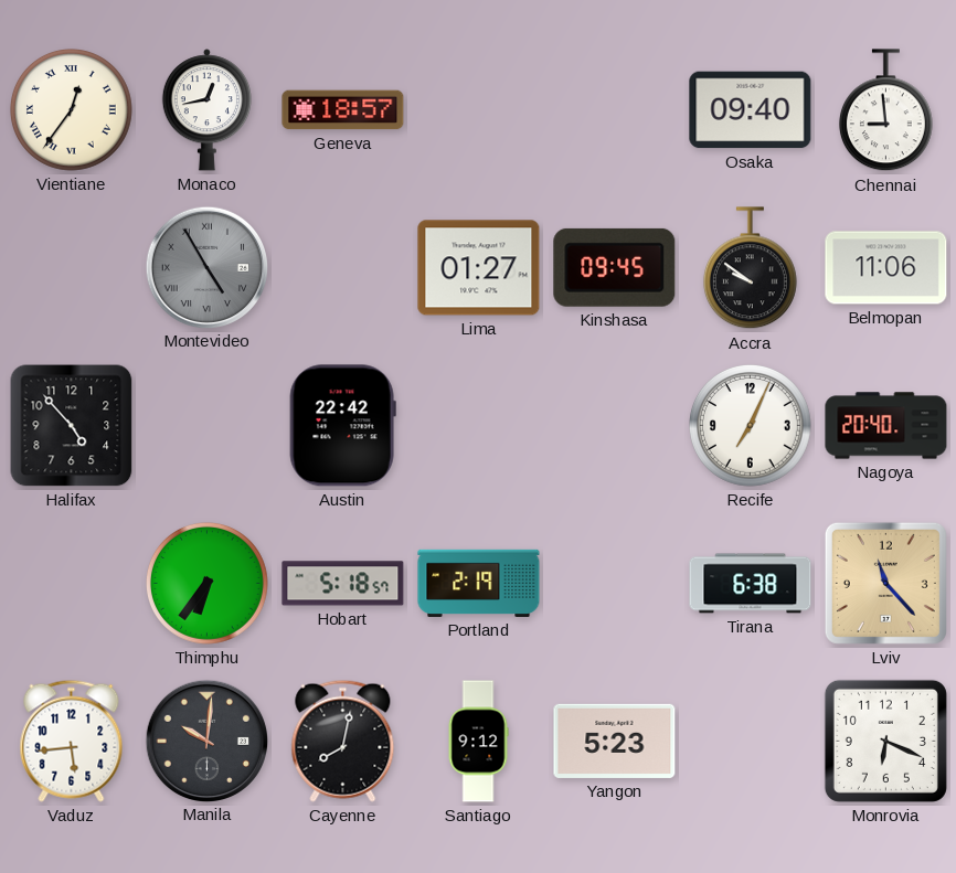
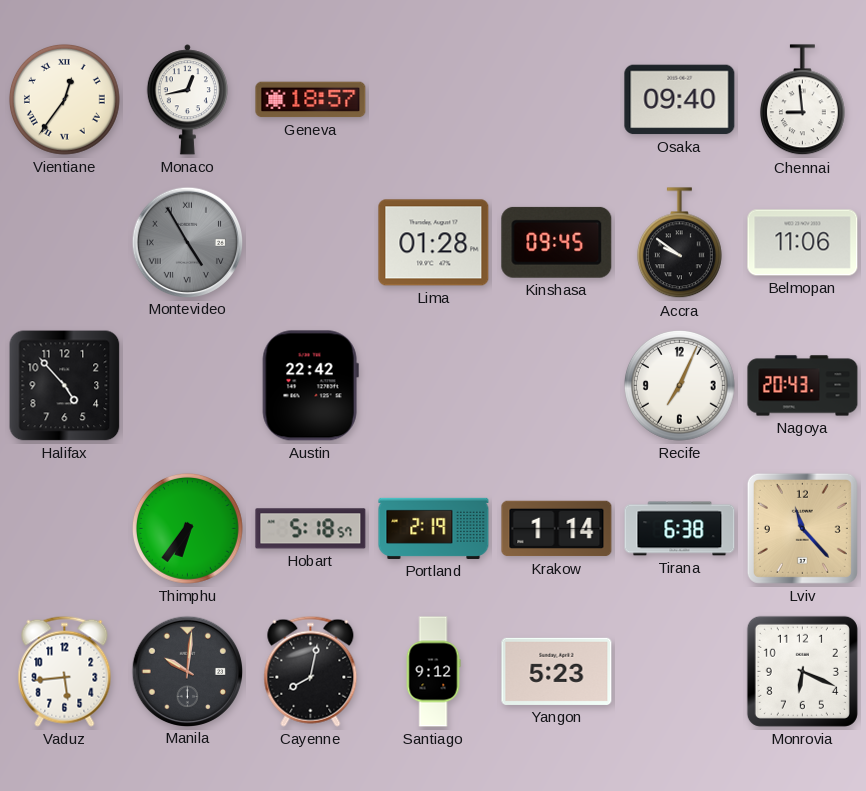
Lima: 01:27 -> 01:28
Nagoya: 20:40 -> 20:43
Krakow: none -> 1:14
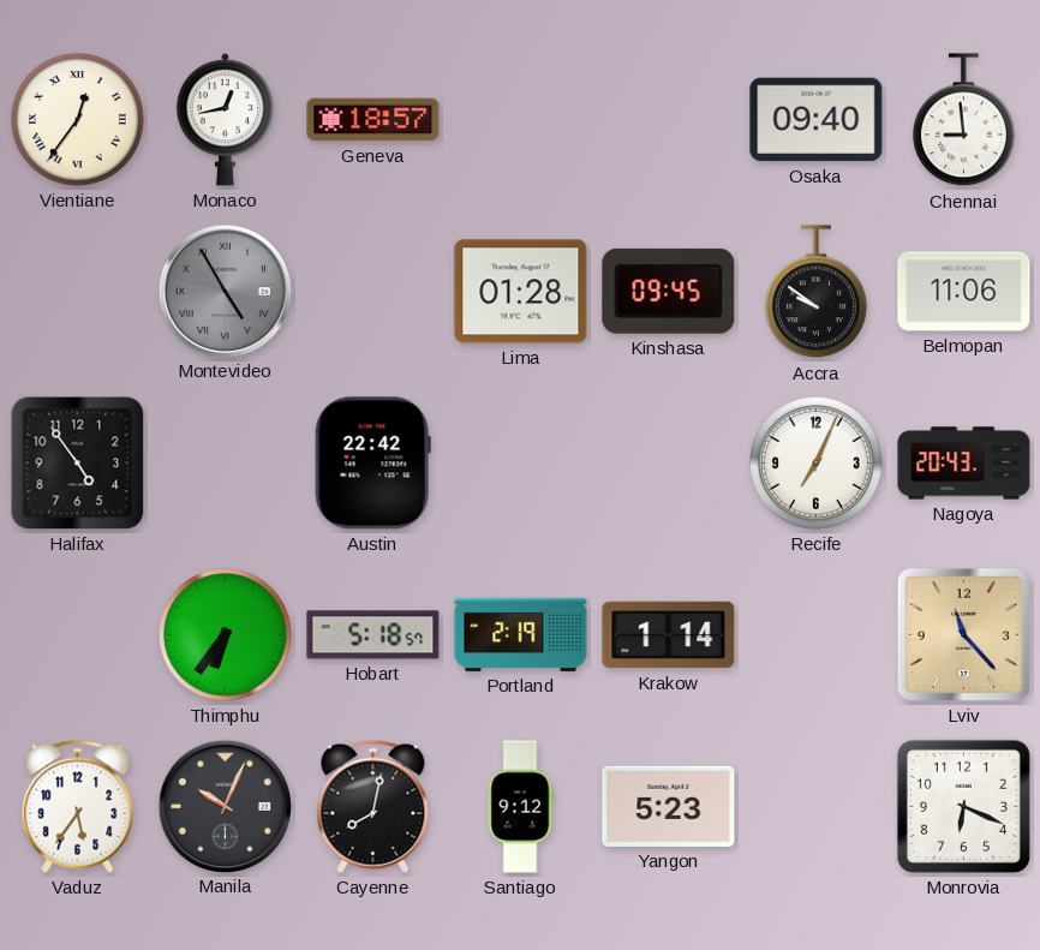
Halifax: 4:53 -> 4:54
Tirana: 6:38 -> none
Vaduz: 5:44 -> 5:36
Manila: 10:01 -> 10:04
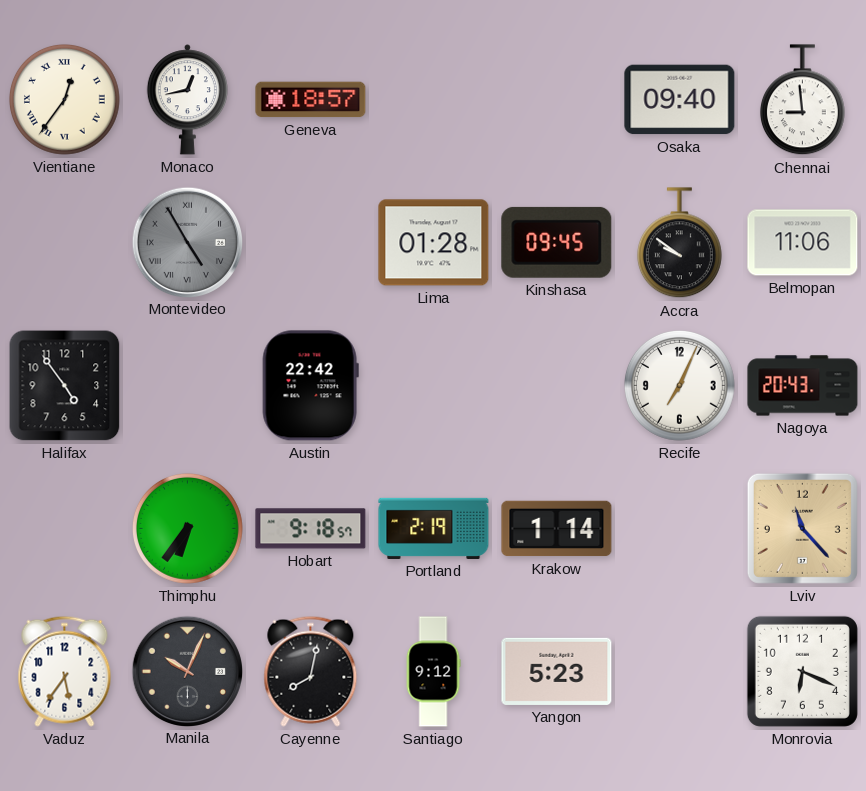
Hobart: 5:18 -> 9:18
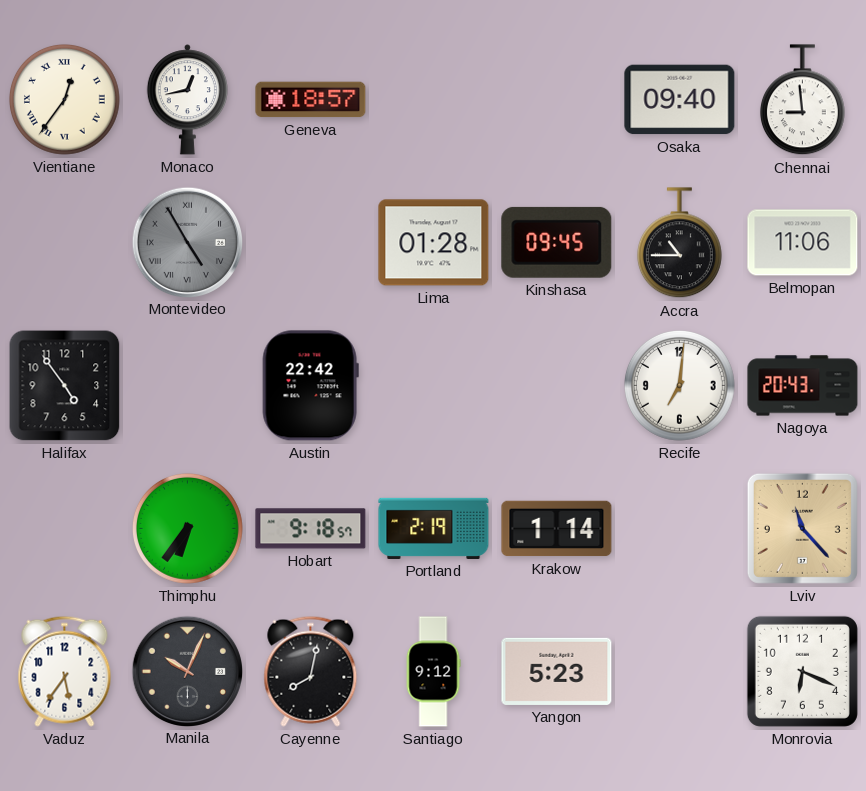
Accra: 9:51 -> 10:45
Recife: 7:04 -> 7:01
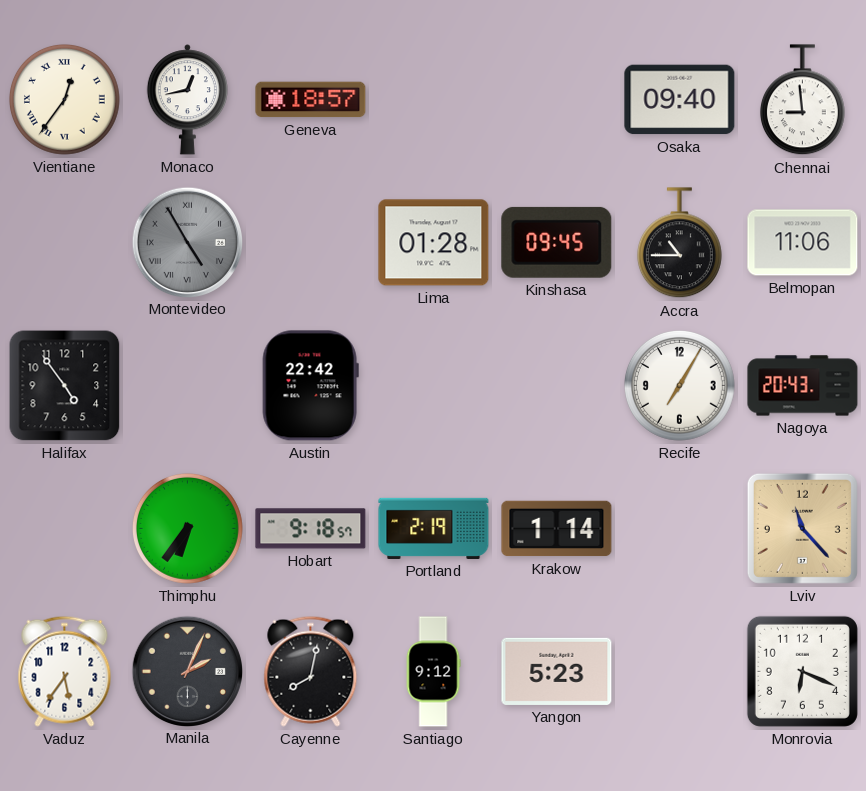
Recife: 7:01 -> 7:05
Manila: 10:04 -> 2:04
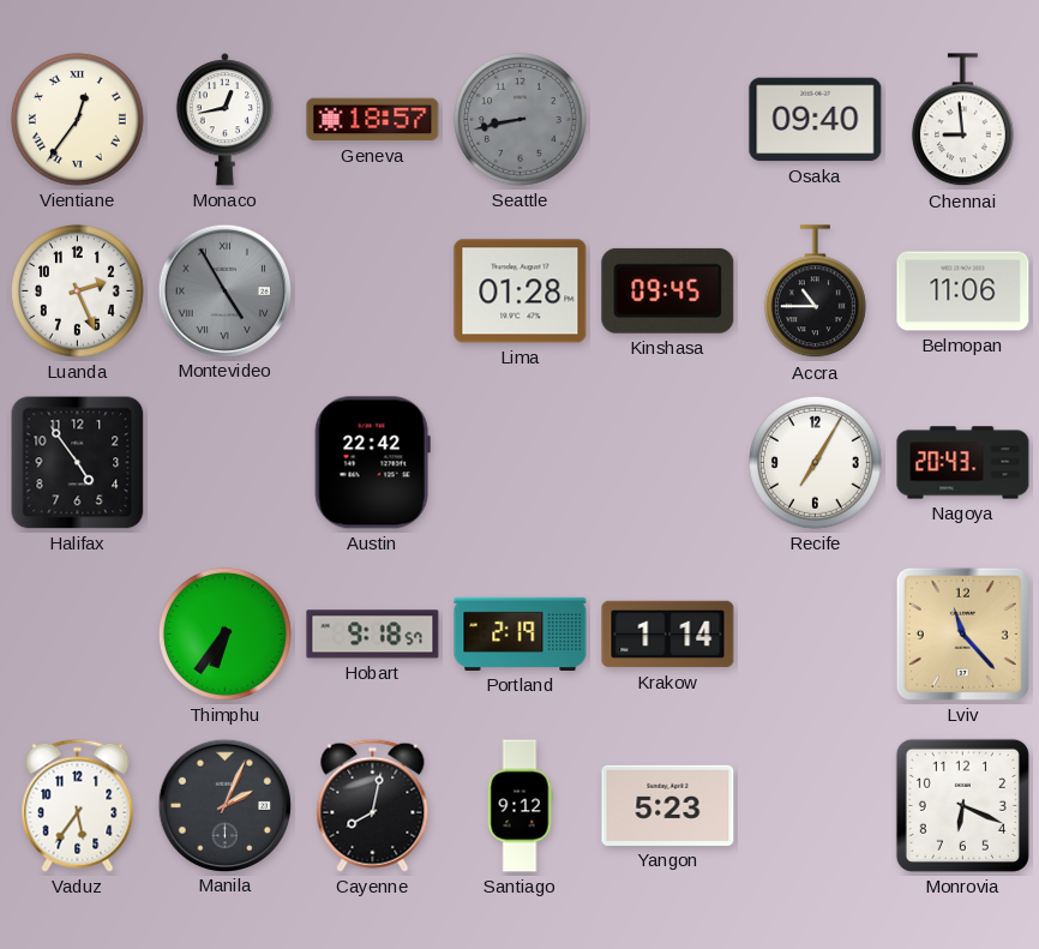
Seattle: none -> 8:43
Luanda: none -> 2:26
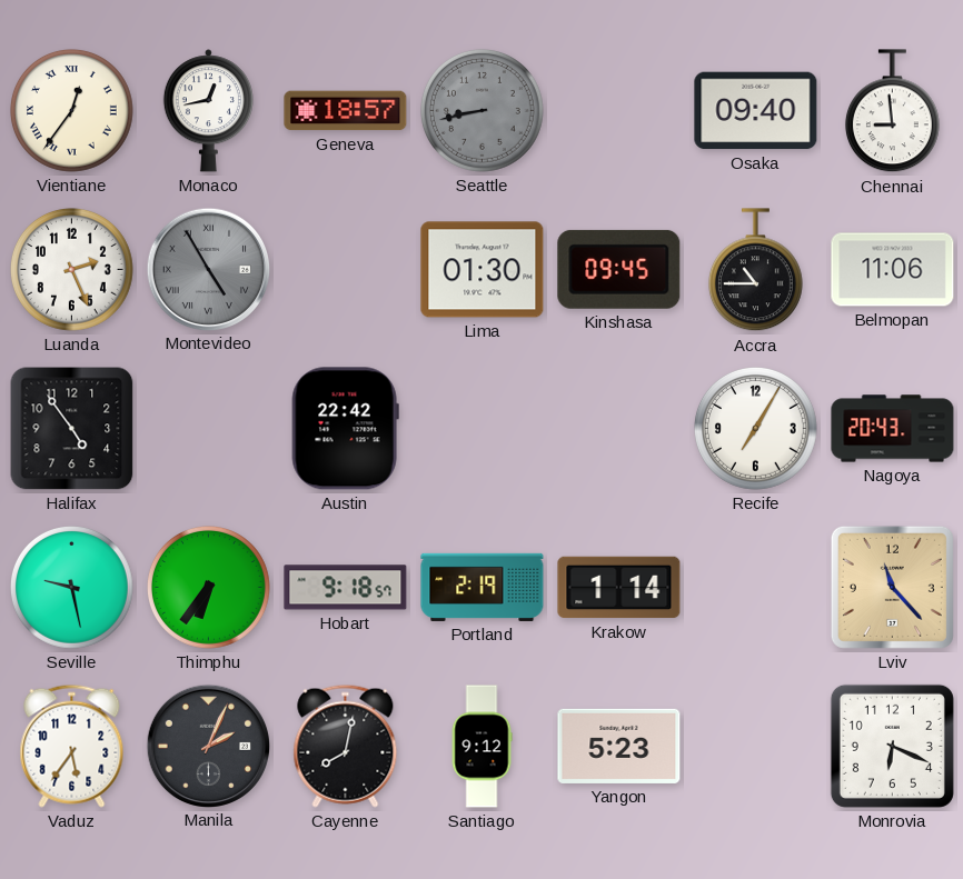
Lima: 01:28 -> 01:30
Seville: none -> 9:28
